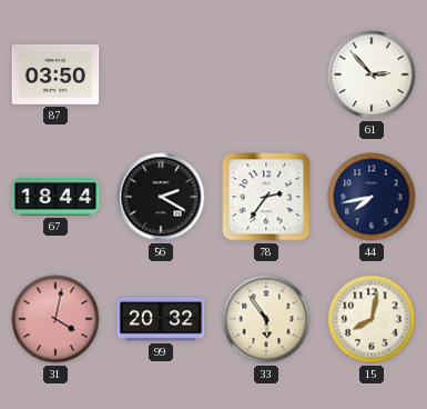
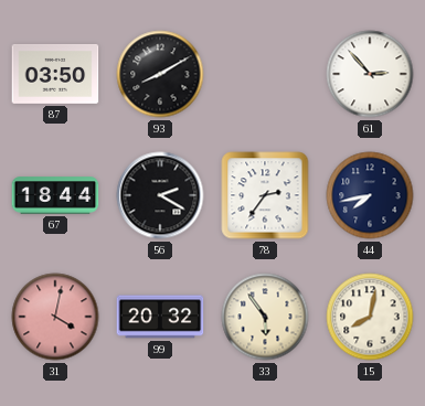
93: none -> 8:10
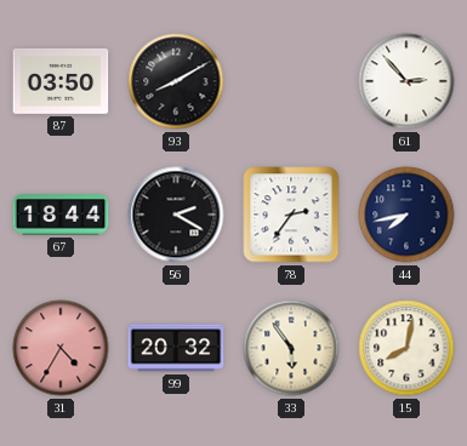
31: 4:02 -> 4:35
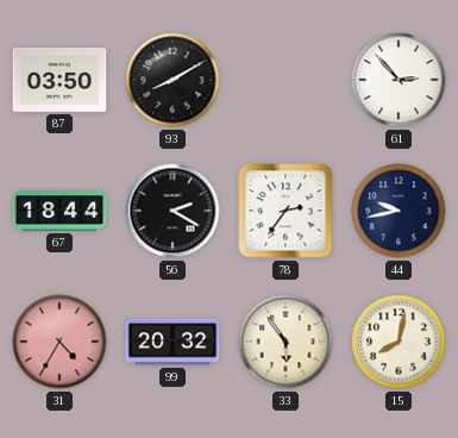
44: 7:43 -> 9:43
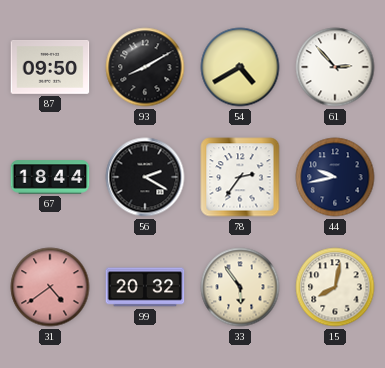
87: 03:50 -> 09:50
54: none -> 4:40
31: 4:35 -> 4:39
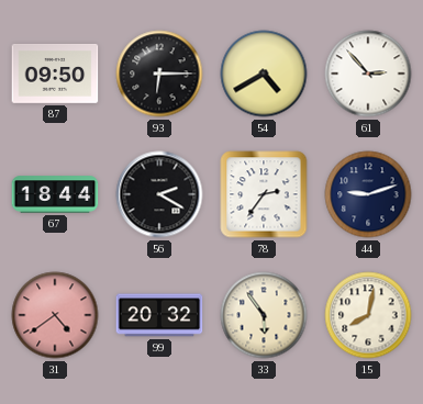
93: 8:10 -> 6:15
44: 9:43 -> 9:12
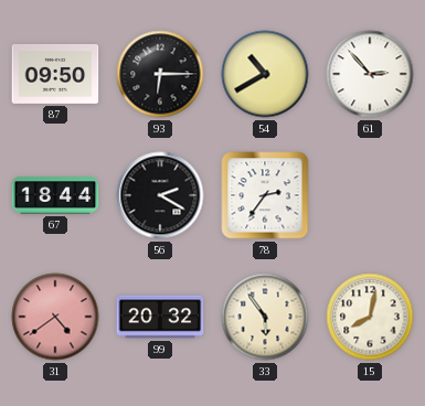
54: 4:40 -> 10:40
44: 9:12 -> none
